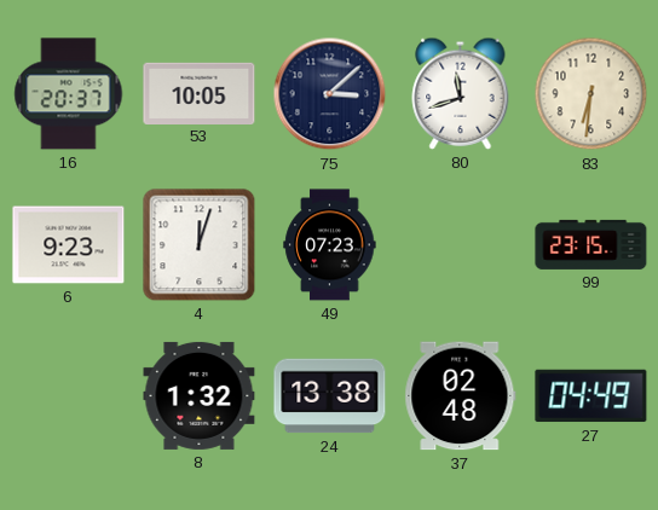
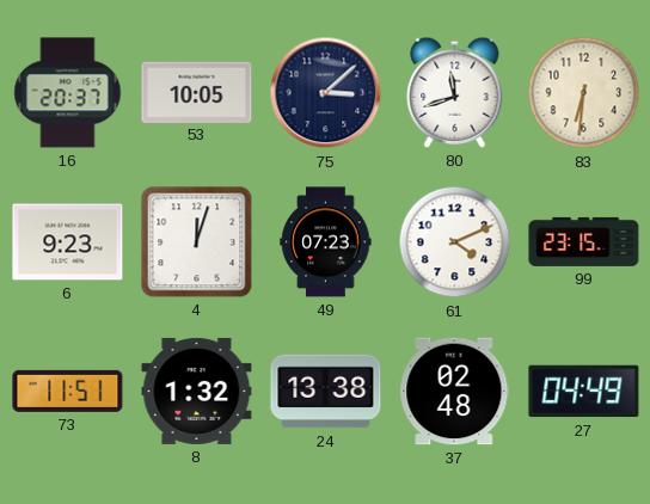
61: none -> 4:11
73: none -> 11:51
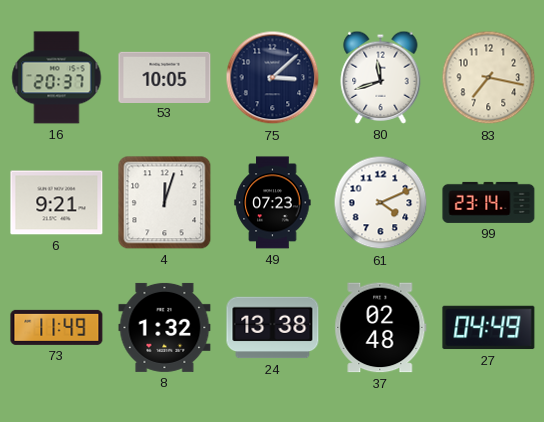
83: 6:31 -> 7:17
6: 9:23 -> 9:21
99: 23:15 -> 23:14
73: 11:51 -> 11:49
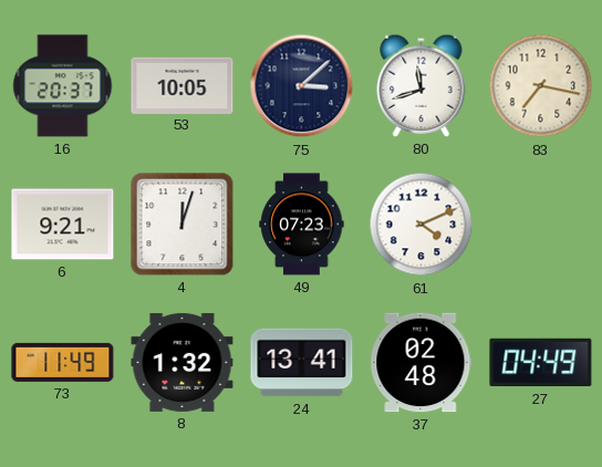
99: 23:14 -> none
24: 13:38 -> 13:41
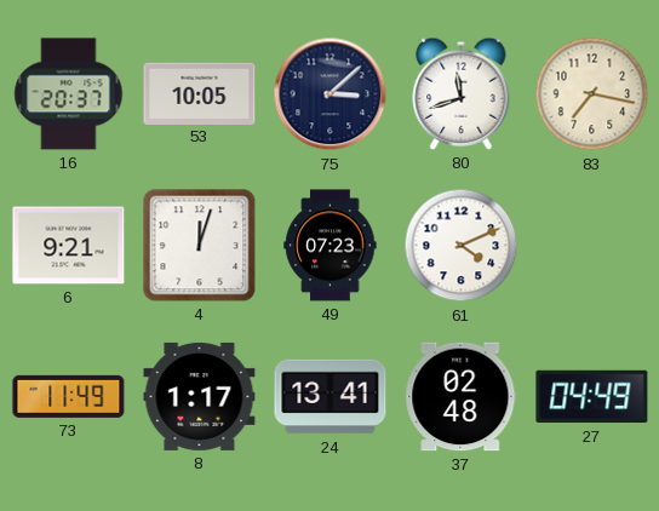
8: 1:32 -> 1:17
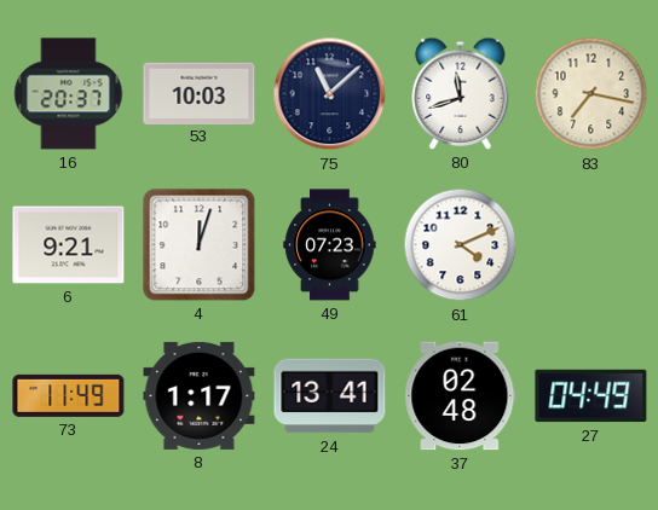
53: 10:05 -> 10:03
75: 3:08 -> 11:08
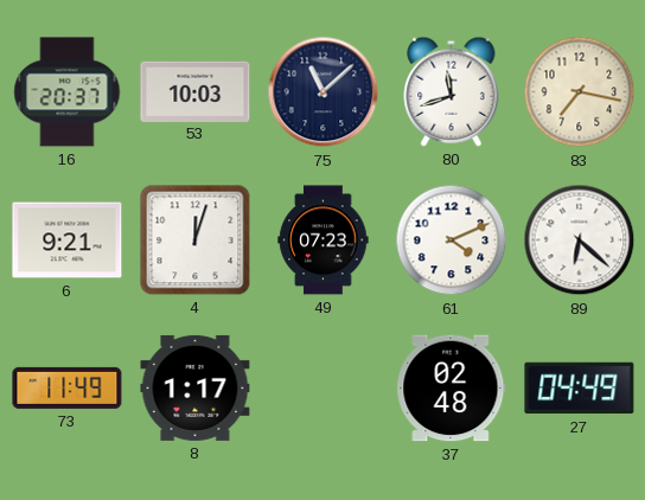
89: none -> 6:22
24: 13:41 -> none
